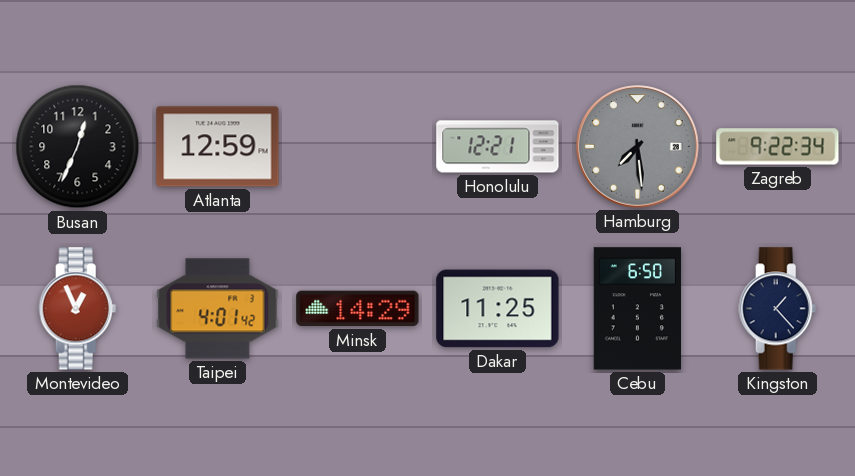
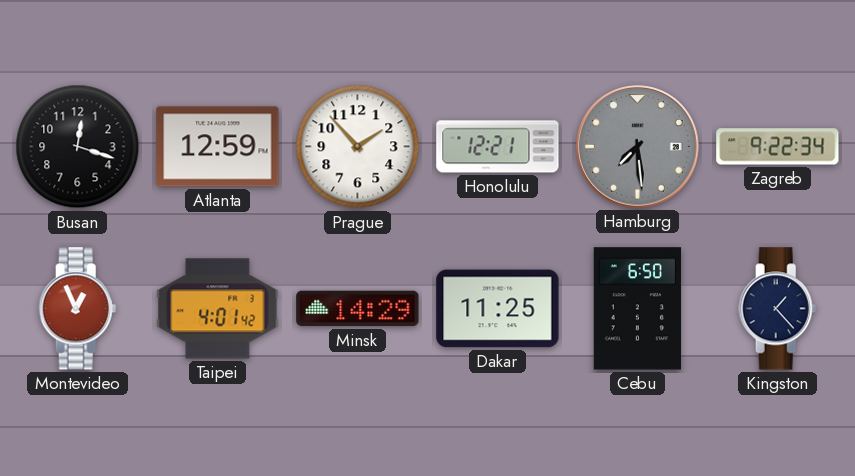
Busan: 12:34 -> 12:18
Prague: none -> 1:53
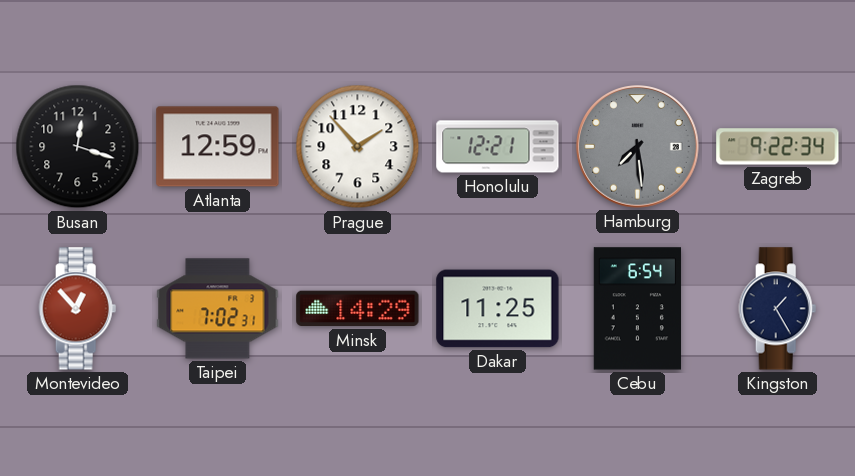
Montevideo: 12:56 -> 12:53
Taipei: 4:01 -> 7:02
Cebu: 6:50 -> 6:54
Kingston: 1:23 -> 1:25
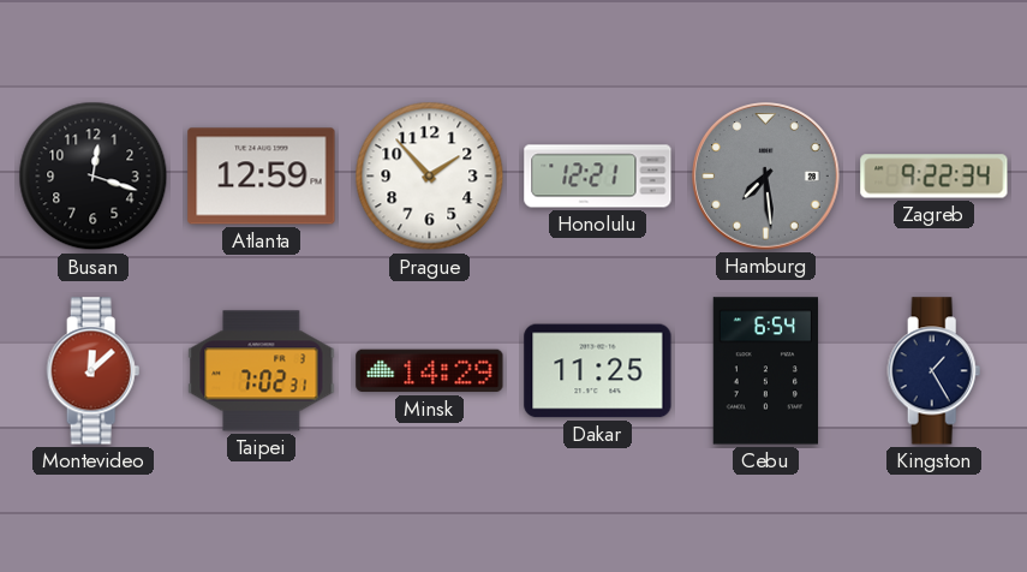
Montevideo: 12:53 -> 12:08
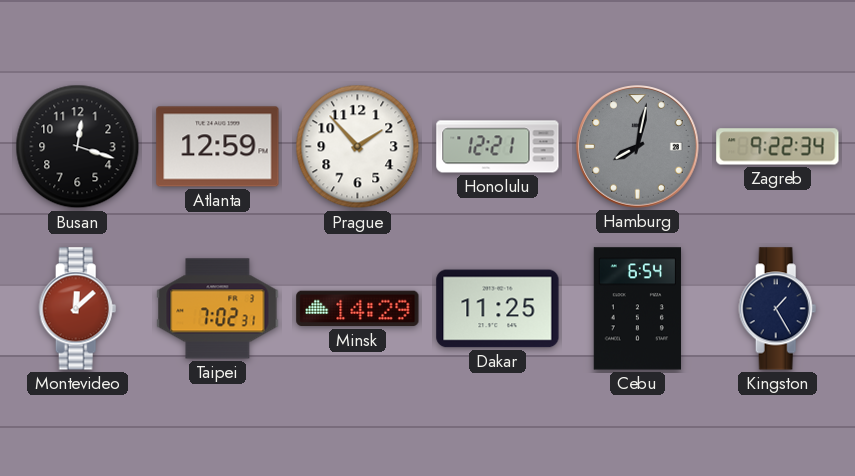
Hamburg: 7:29 -> 8:02
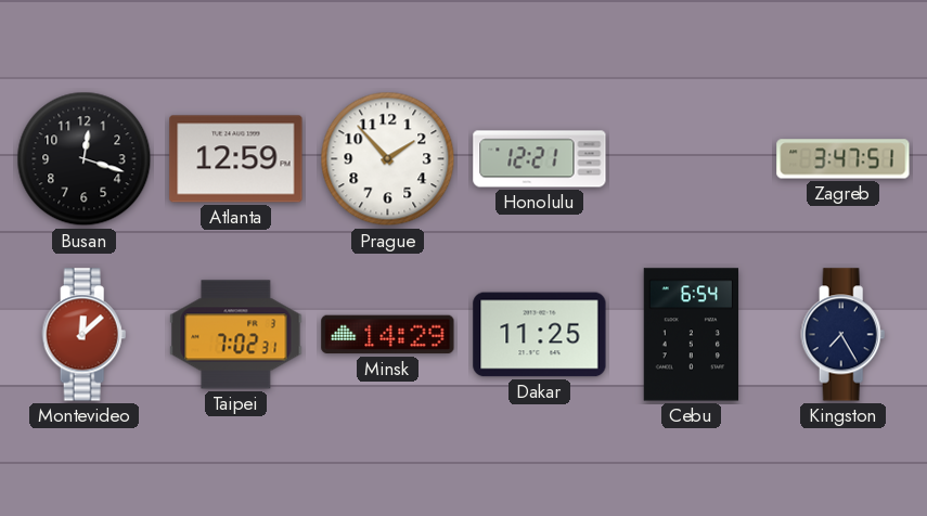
Hamburg: 8:02 -> none
Zagreb: 9:22 -> 3:47
Kingston: 1:25 -> 7:25
